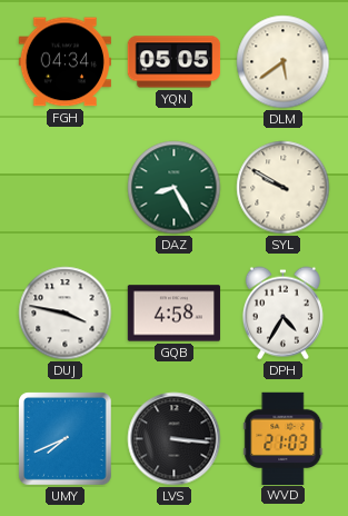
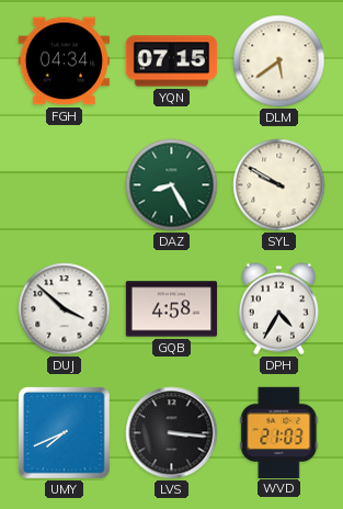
YQN: 05:05 -> 07:15
DUJ: 3:47 -> 3:52
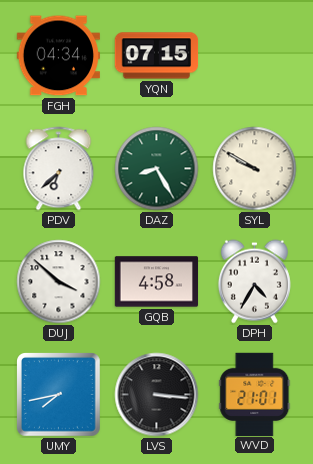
DLM: 5:39 -> none
PDV: none -> 6:38
UMY: 7:41 -> 7:43
WVD: 21:03 -> 21:01
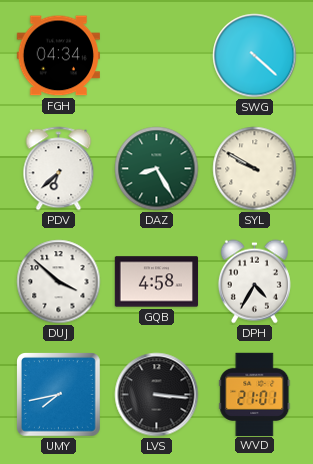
YQN: 07:15 -> none
SWG: none -> 4:22
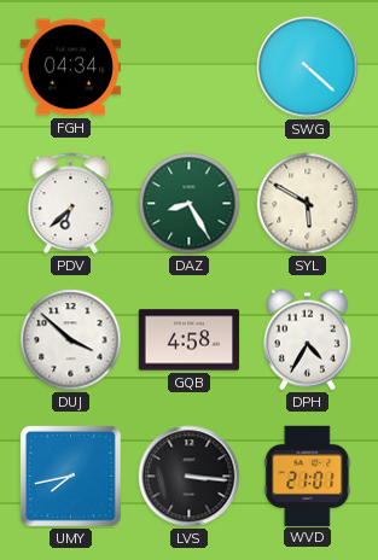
SYL: 9:50 -> 5:50
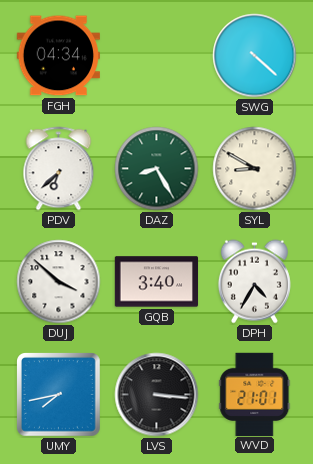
SYL: 5:50 -> 8:50
GQB: 4:58 -> 3:40
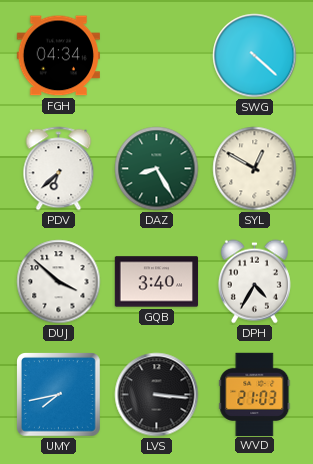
SYL: 8:50 -> 12:50
WVD: 21:01 -> 21:03
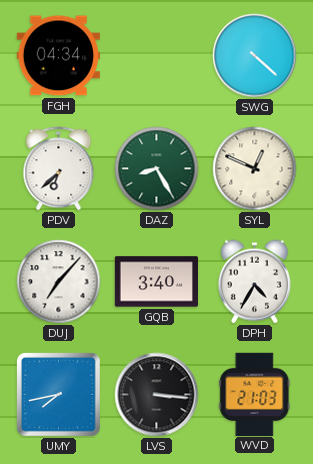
SYL: 12:50 -> 12:49
DUJ: 3:52 -> 7:07
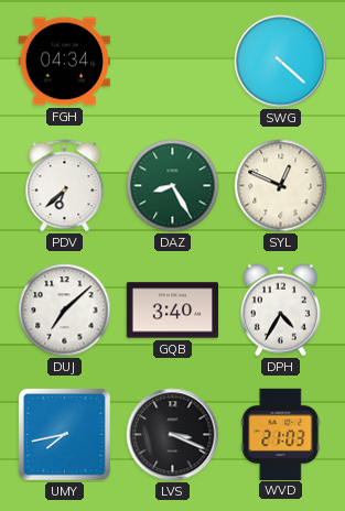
DUJ: 7:07 -> 7:08
LVS: 3:16 -> 3:19
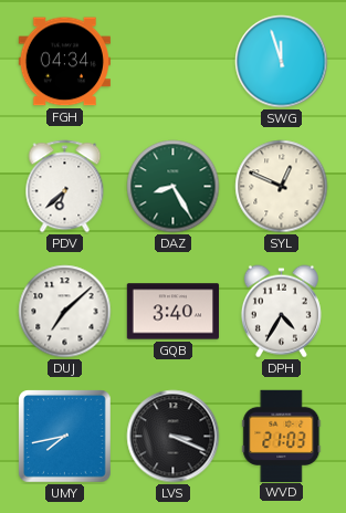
SWG: 4:22 -> 11:57
